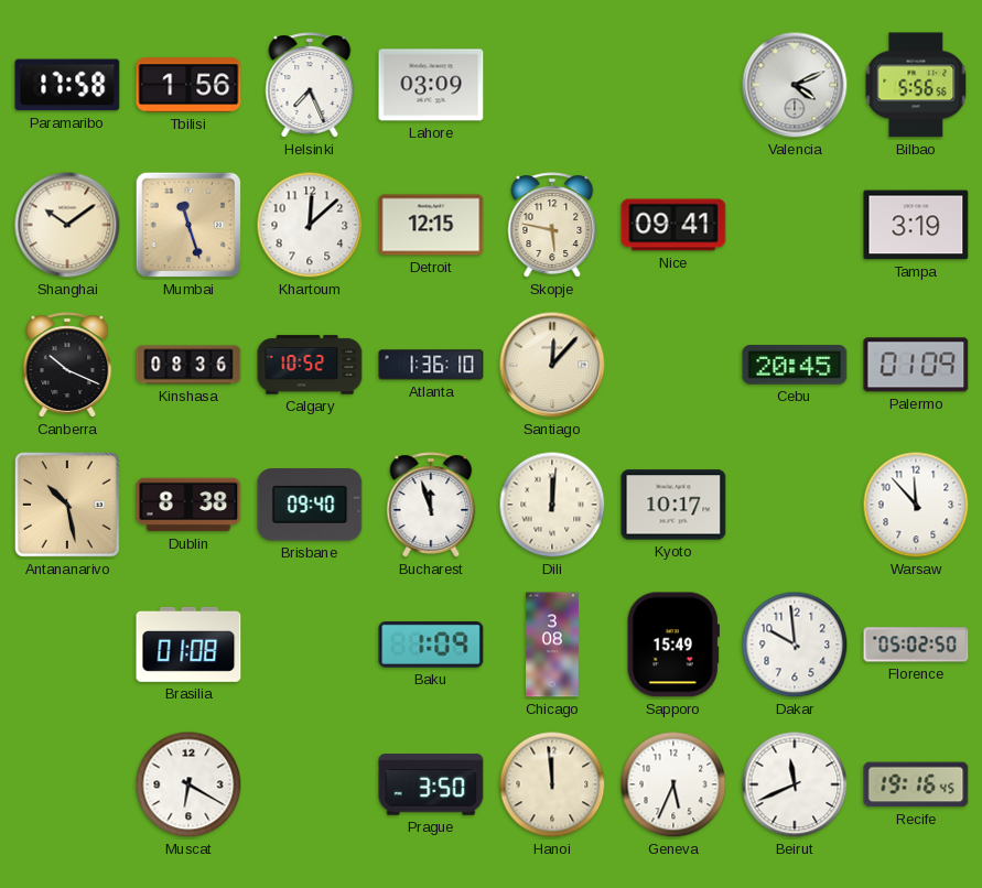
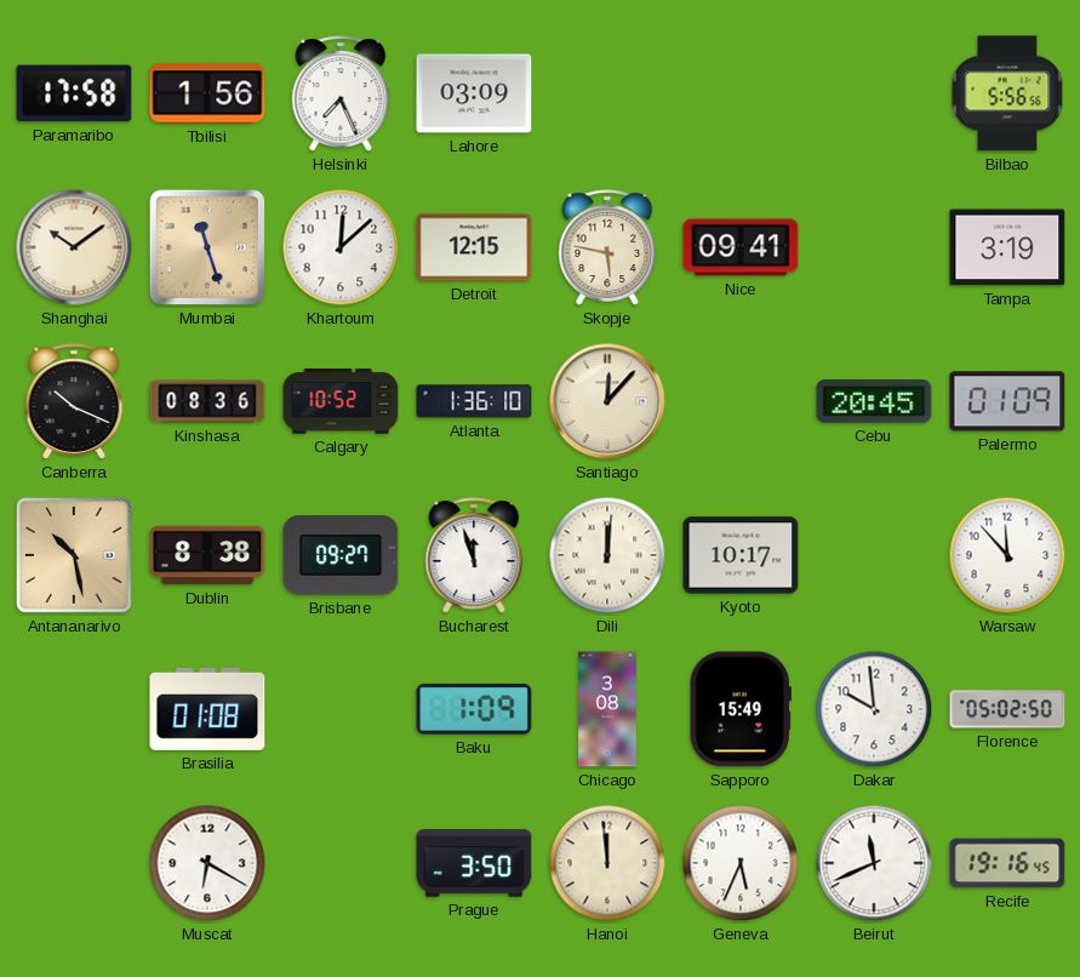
Valencia: 4:11 -> none
Brisbane: 09:40 -> 09:27
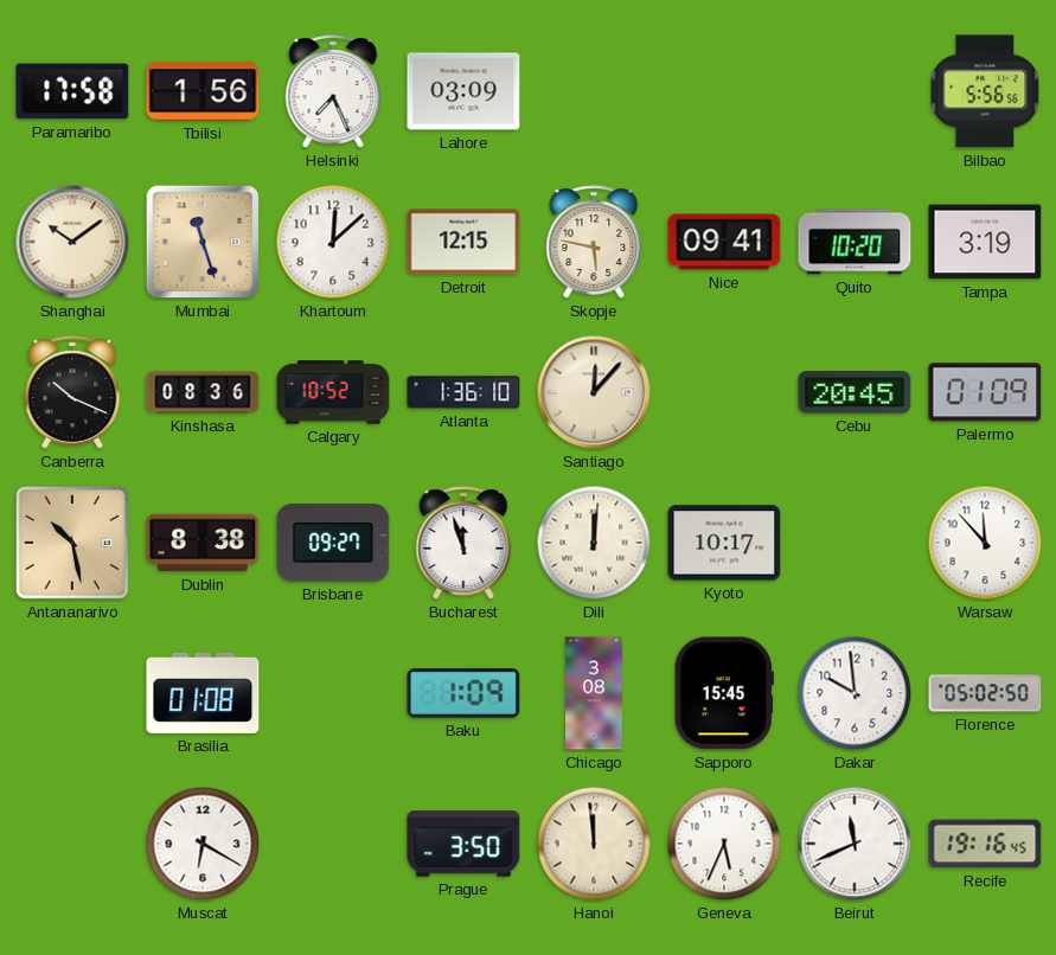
Quito: none -> 10:20
Sapporo: 15:49 -> 15:45
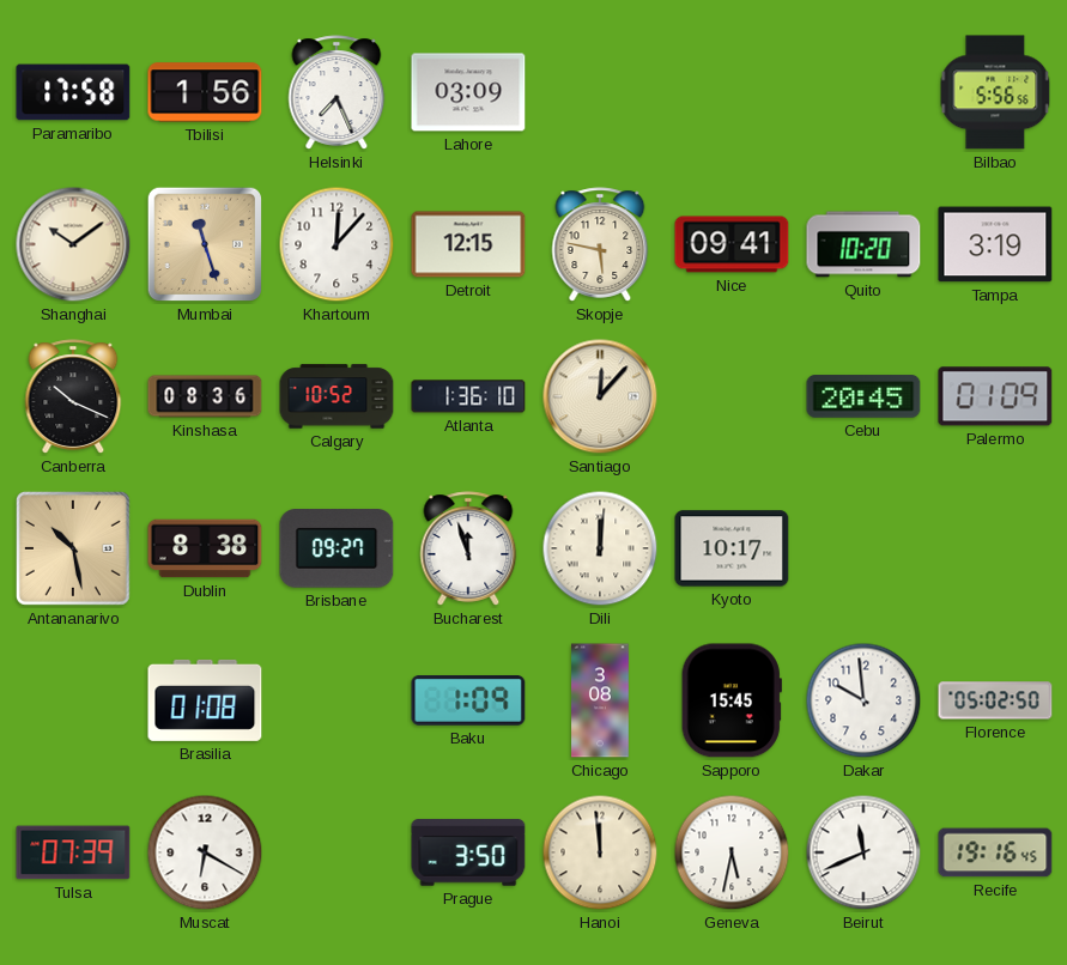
Khartoum: 12:08 -> 12:07
Warsaw: 11:53 -> none
Tulsa: none -> 07:39
Geneva: 5:34 -> 5:32
